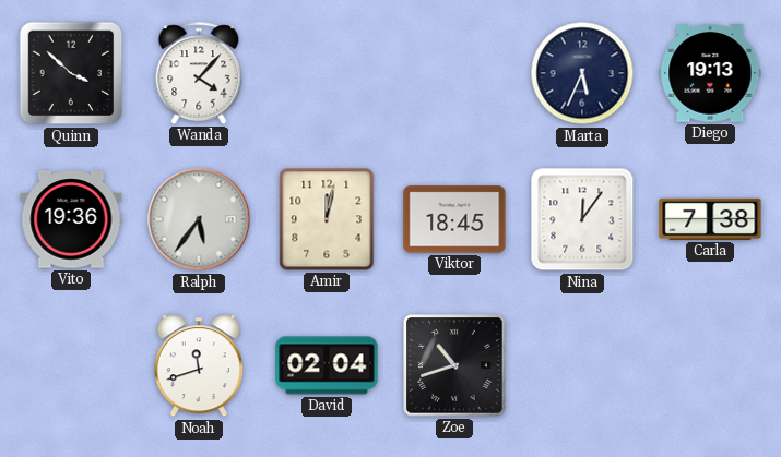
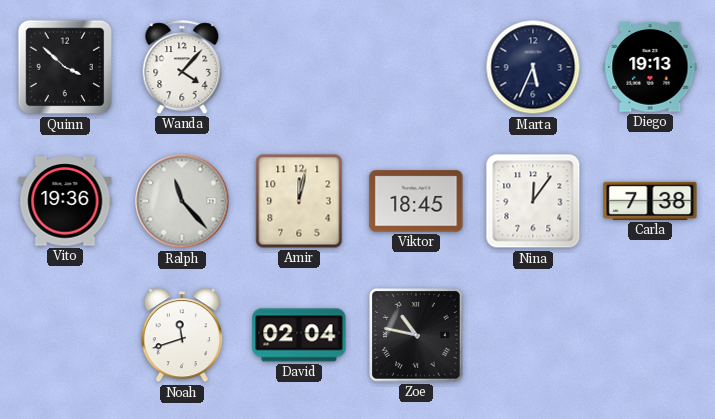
Ralph: 5:36 -> 11:23
Zoe: 10:42 -> 10:47
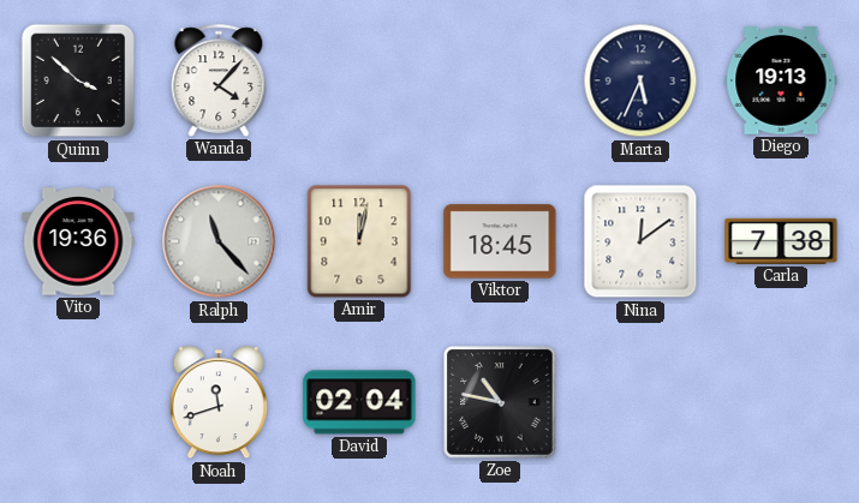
Nina: 12:06 -> 12:09
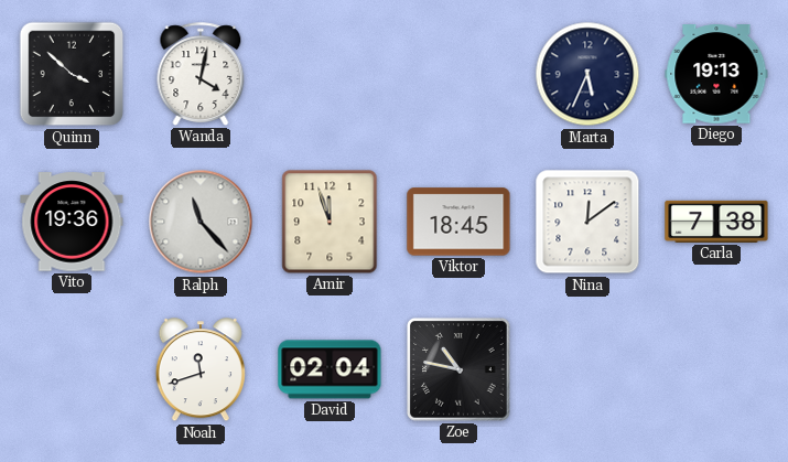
Wanda: 4:07 -> 4:02
Amir: 12:02 -> 11:57
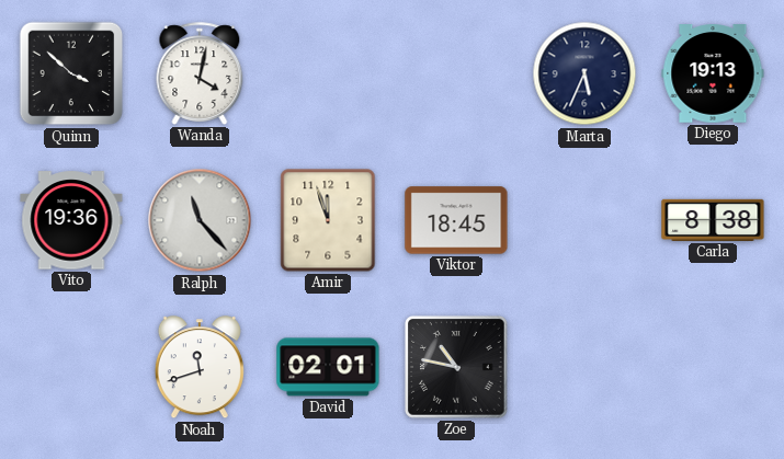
Nina: 12:09 -> none
Carla: 7:38 -> 8:38
David: 02:04 -> 02:01
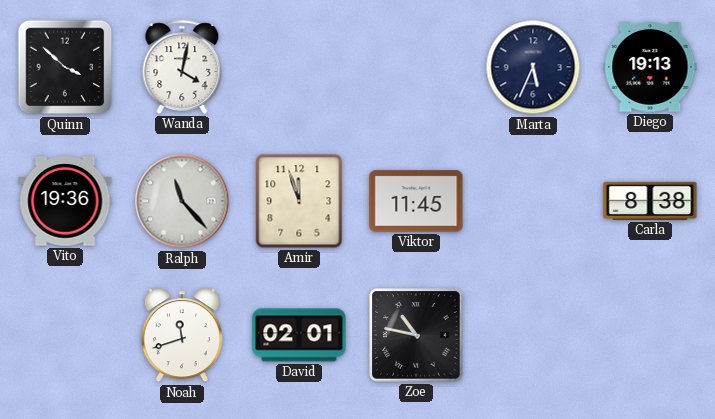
Viktor: 18:45 -> 11:45
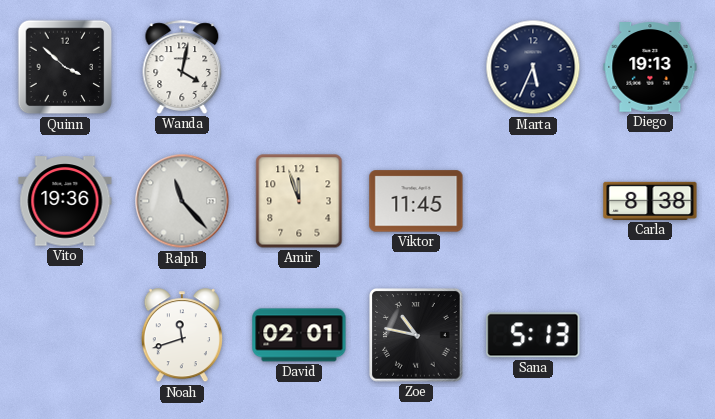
Sana: none -> 5:13
